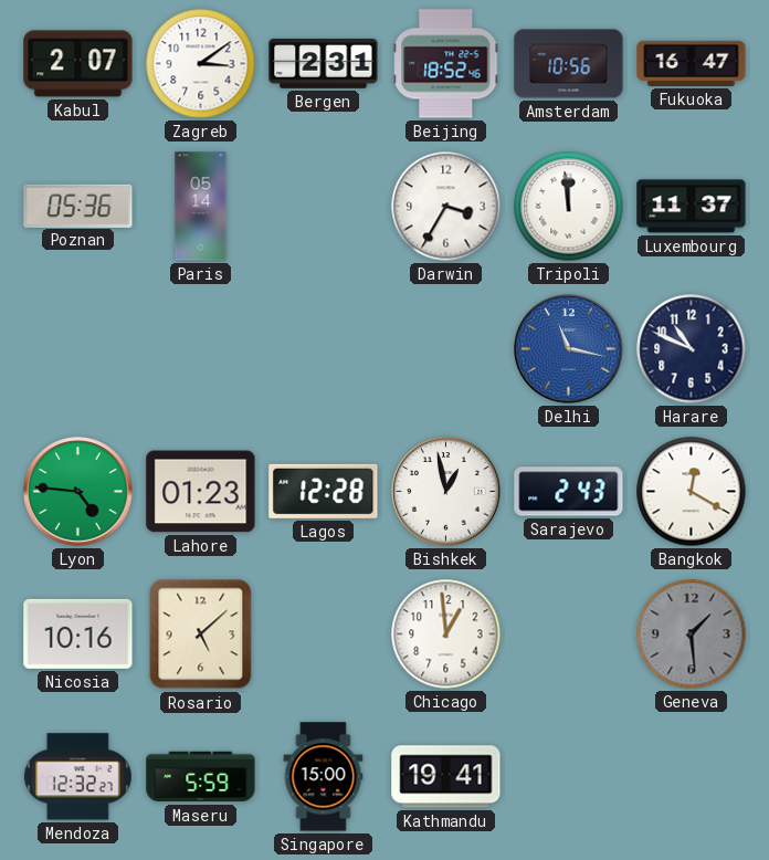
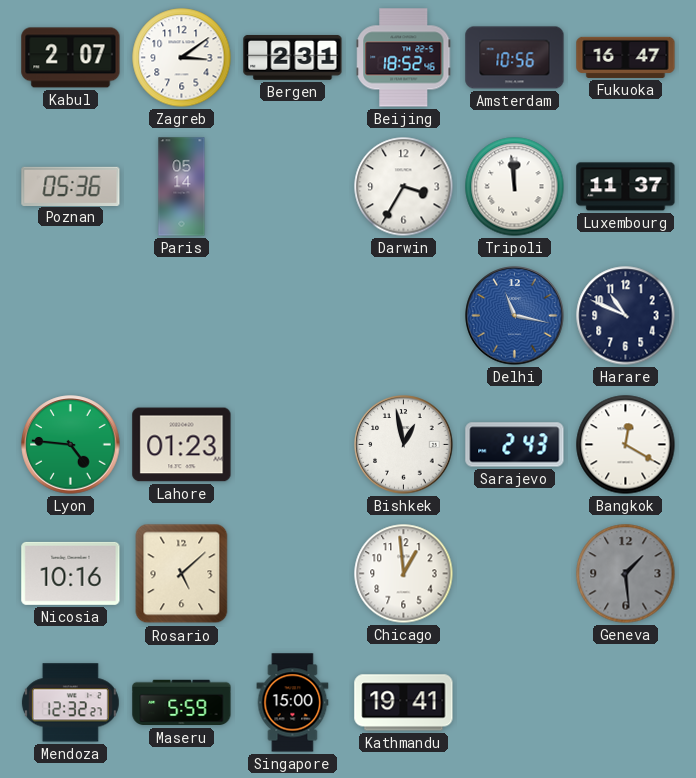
Lagos: 12:28 -> none
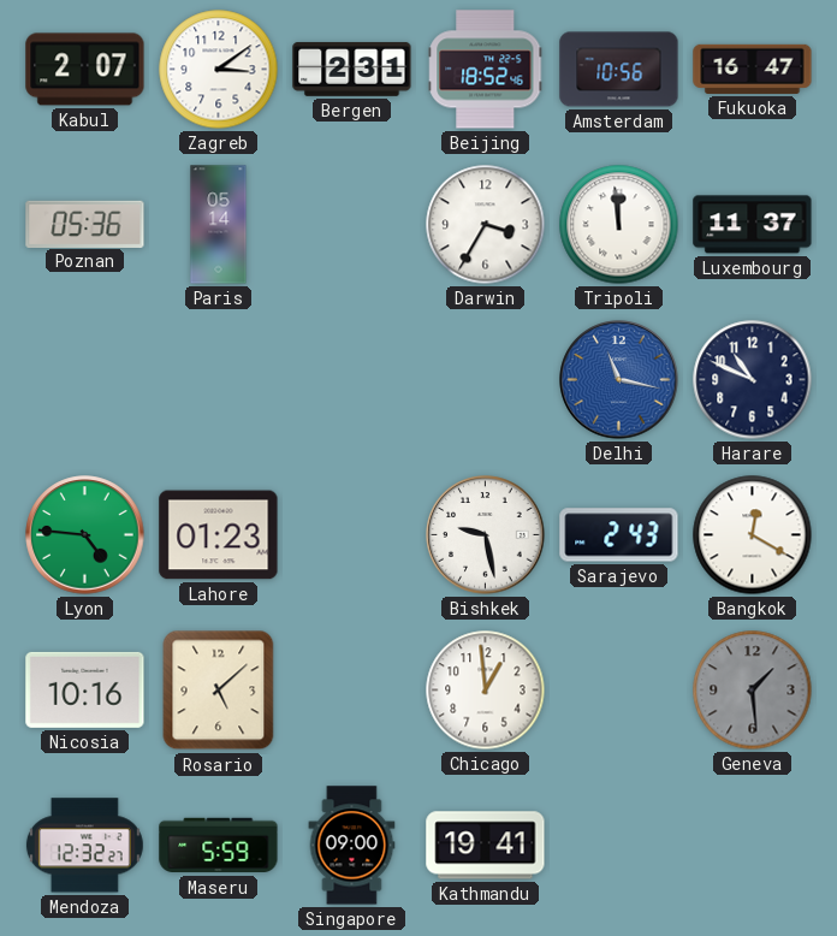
Bishkek: 12:58 -> 9:28
Singapore: 15:00 -> 09:00
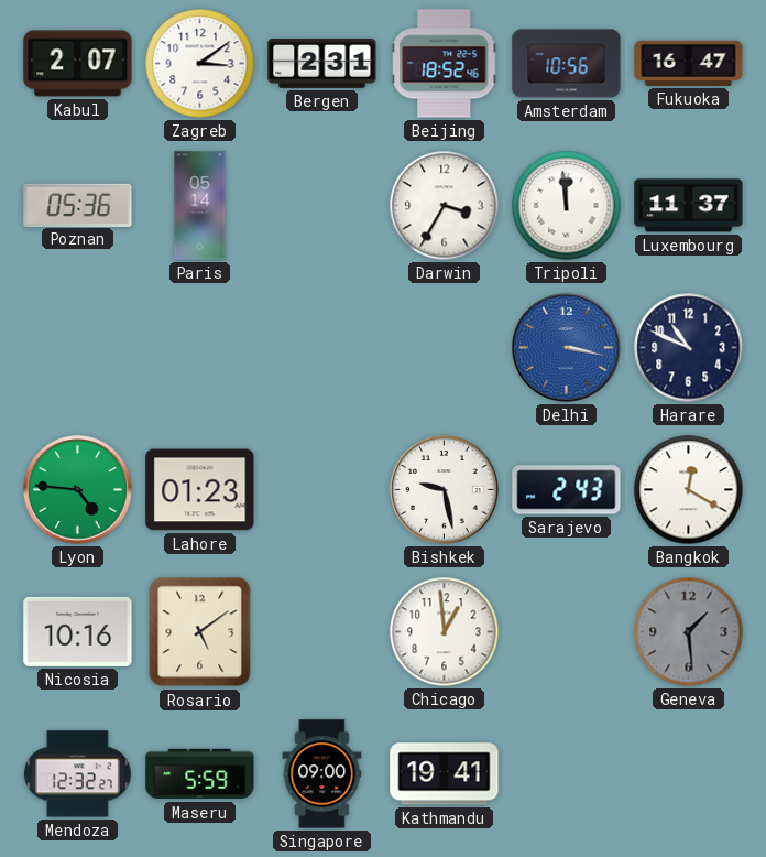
Delhi: 11:17 -> 3:17
Rosario: 5:08 -> 5:09
